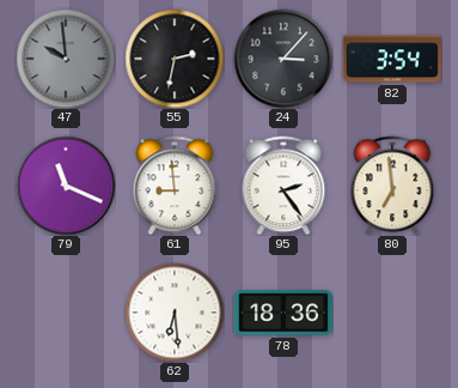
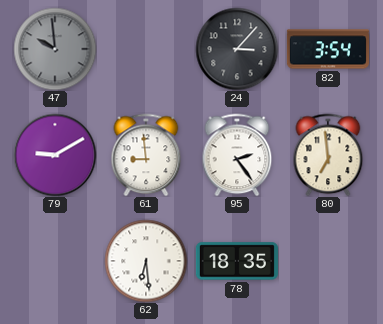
55: 2:32 -> none
79: 11:19 -> 9:10
78: 18:36 -> 18:35
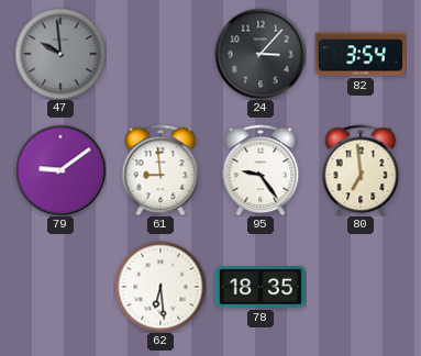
79: 9:10 -> 9:09
95: 2:24 -> 9:24
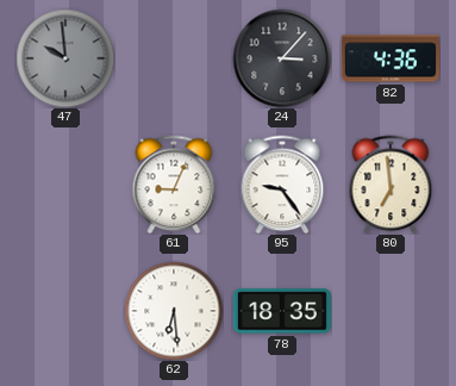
82: 3:54 -> 4:36
79: 9:09 -> none
61: 8:59 -> 9:04
